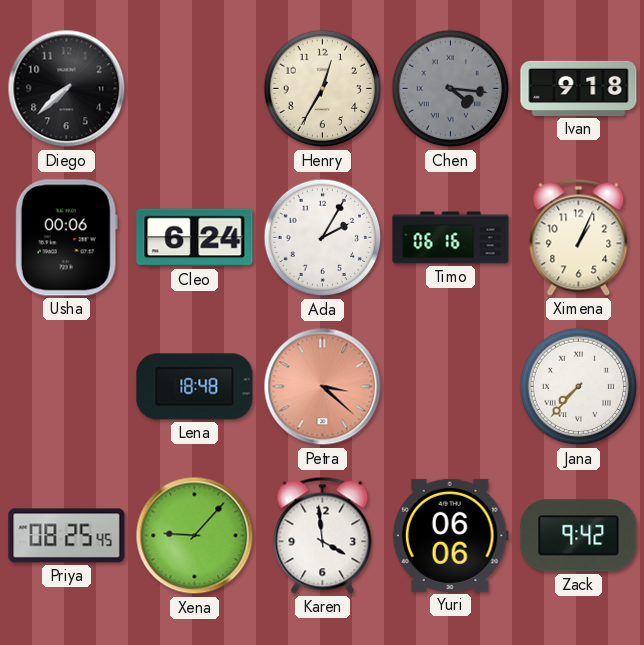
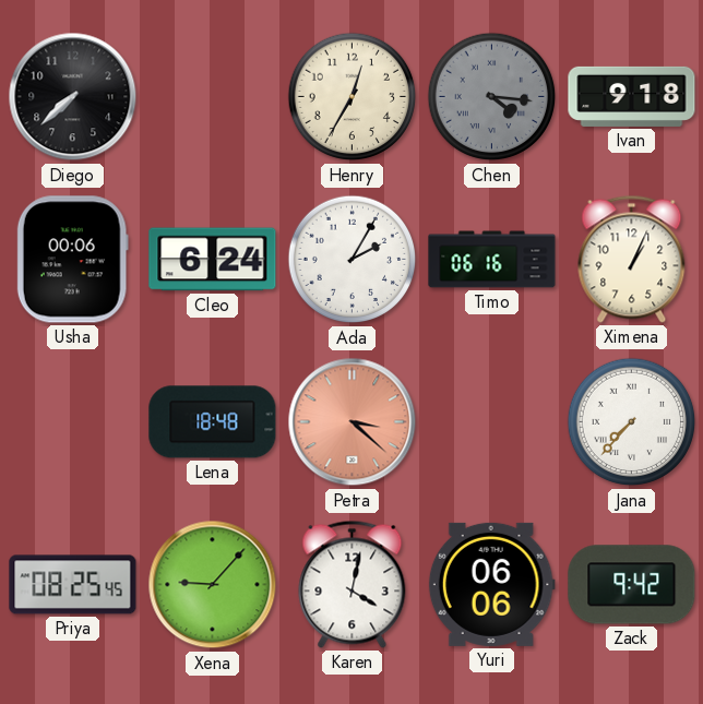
Karen: 3:59 -> 4:02
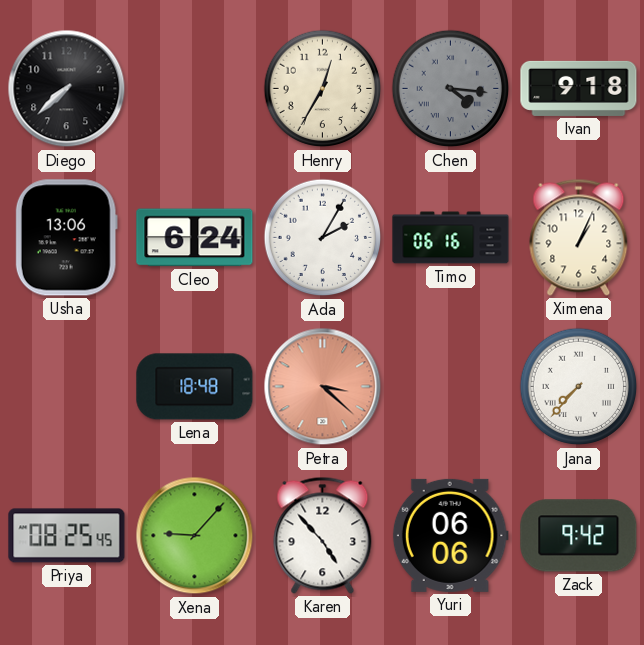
Usha: 00:06 -> 13:06
Karen: 4:02 -> 4:53
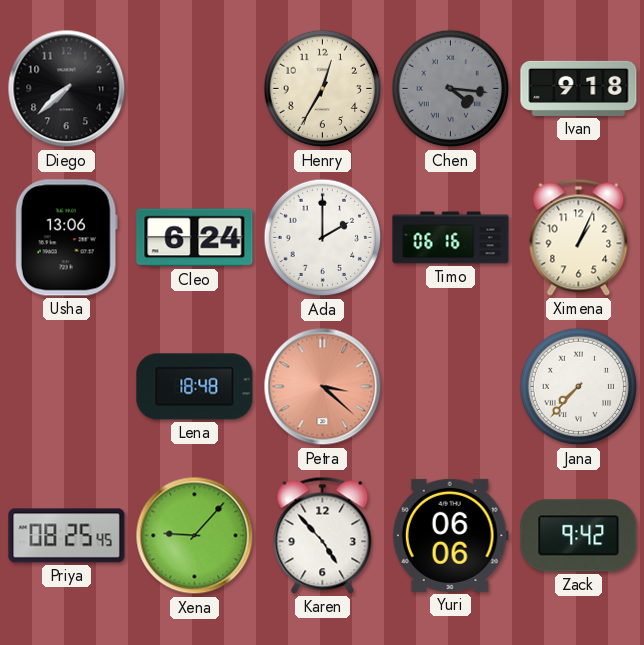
Ada: 2:05 -> 2:00
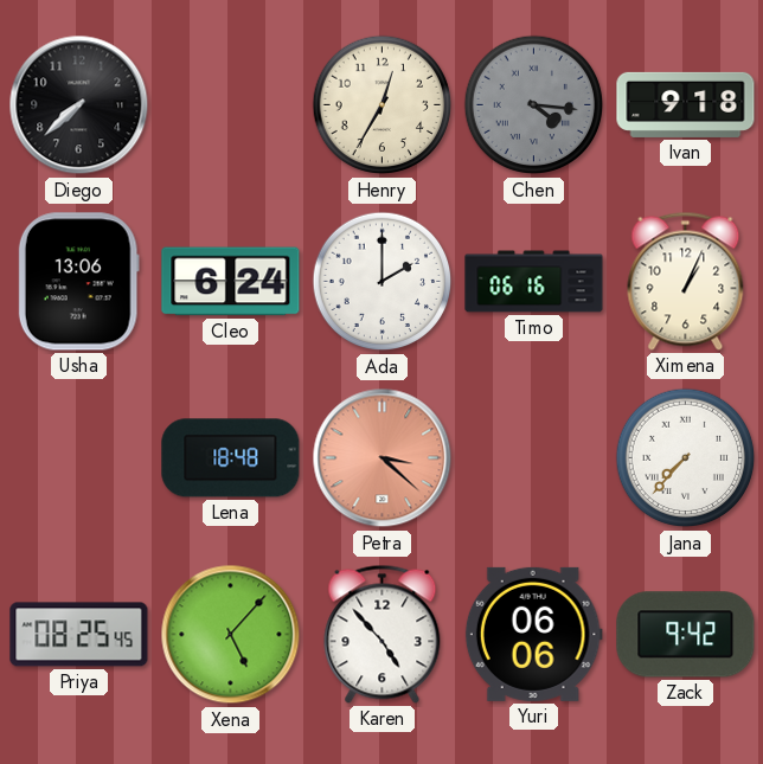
Xena: 9:07 -> 5:07
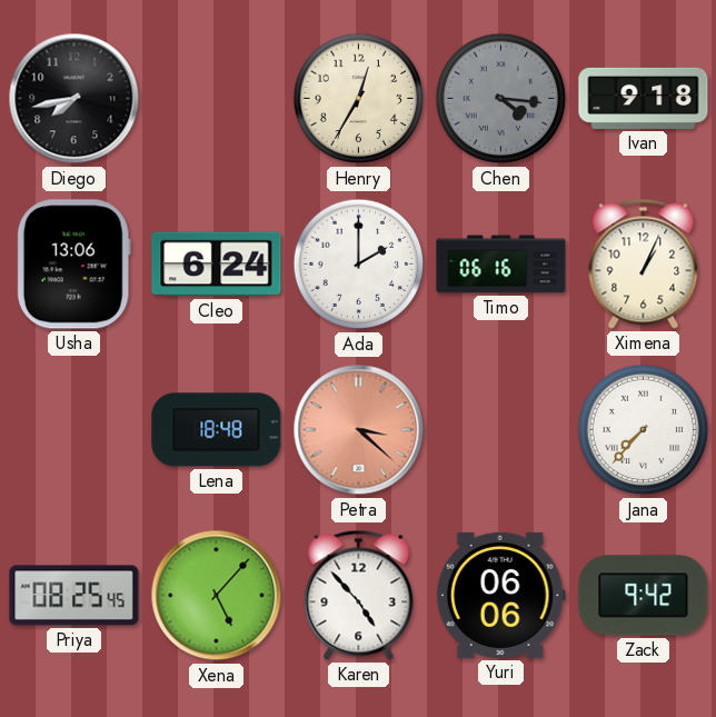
Diego: 7:38 -> 7:43
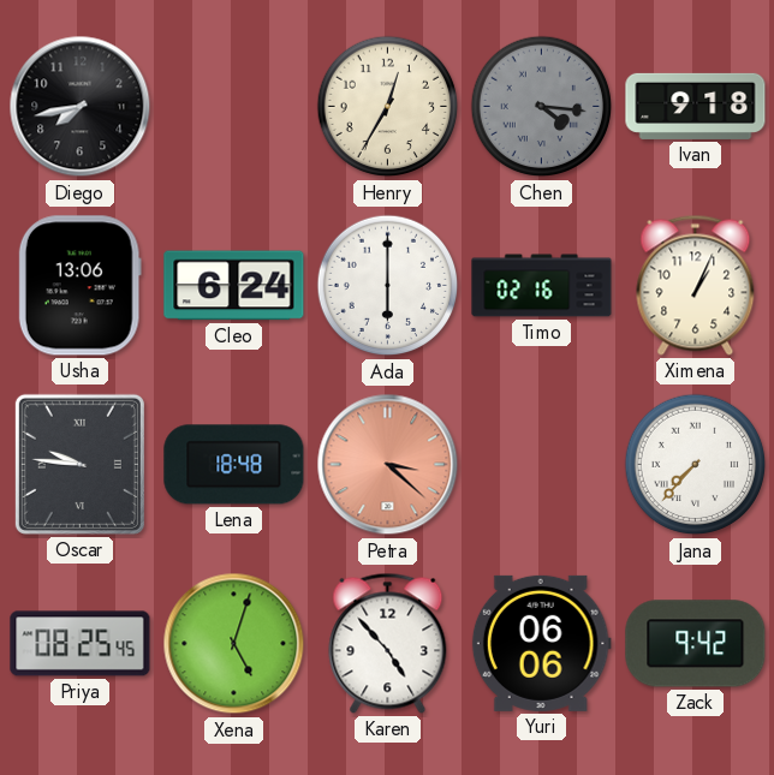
Ada: 2:00 -> 6:00
Timo: 06:16 -> 02:16
Oscar: none -> 9:46
Xena: 5:07 -> 5:03
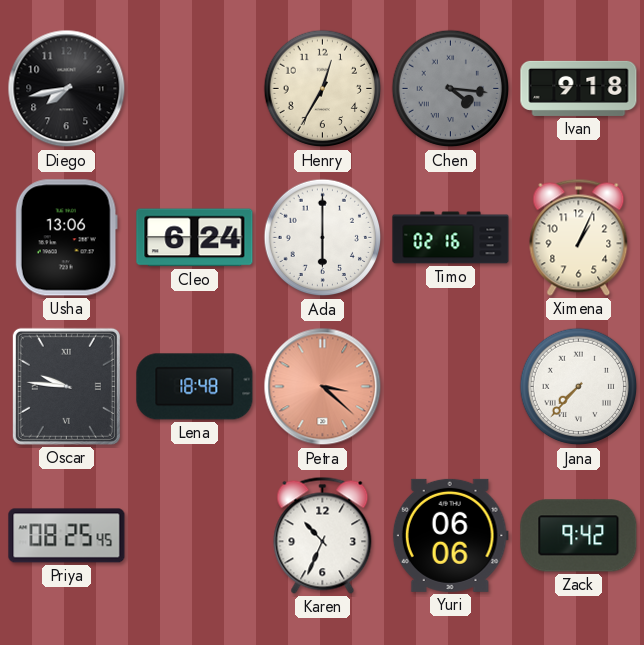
Xena: 5:03 -> none
Karen: 4:53 -> 10:34
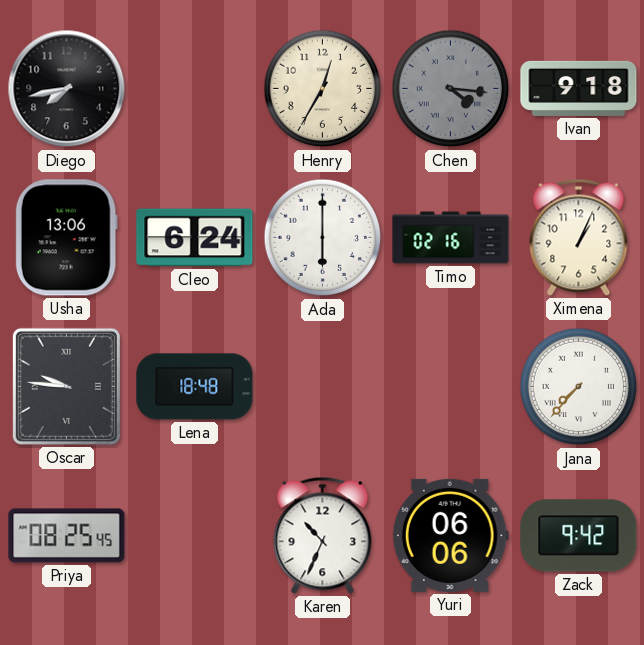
Petra: 3:22 -> none
